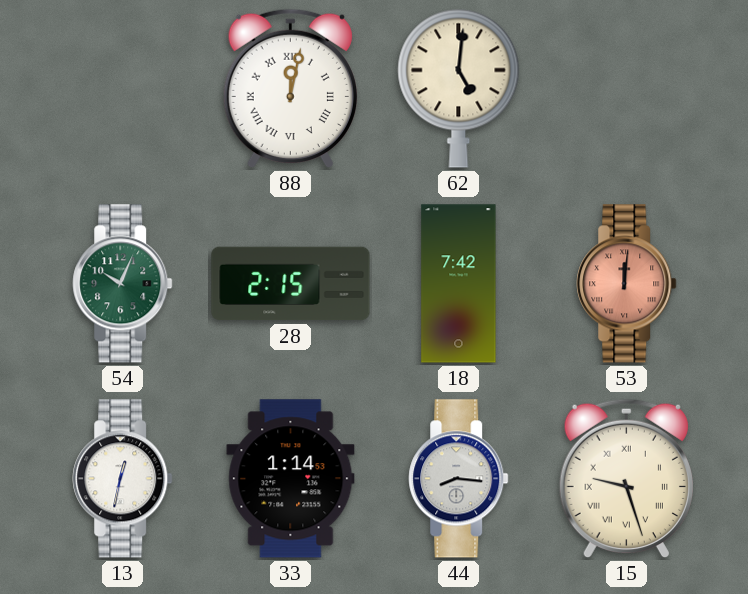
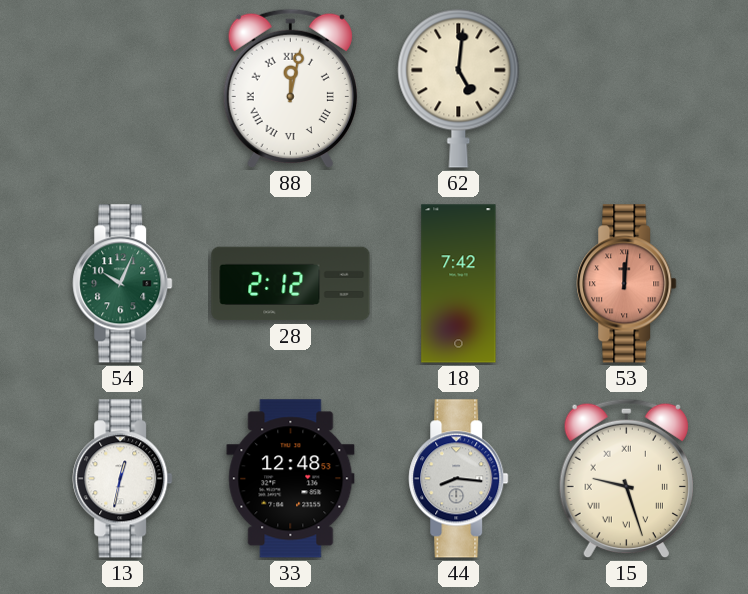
28: 2:15 -> 2:12
33: 1:14 -> 12:48
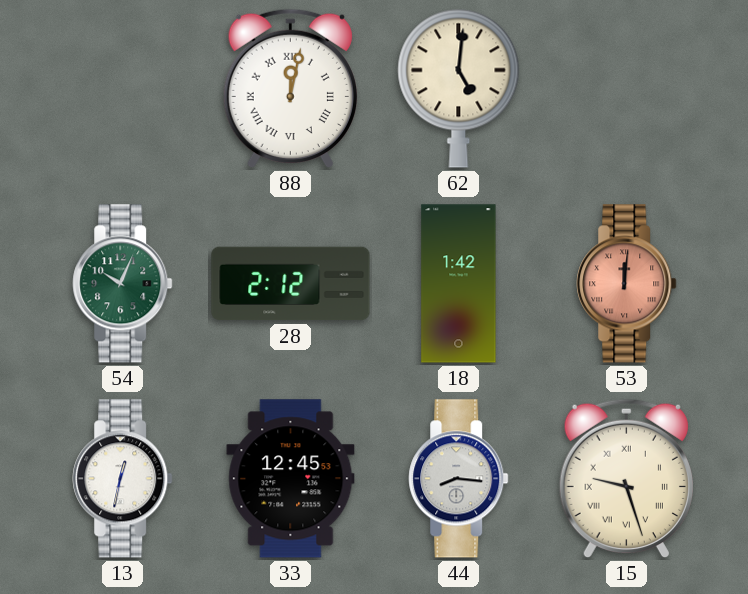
18: 7:42 -> 1:42
33: 12:48 -> 12:45
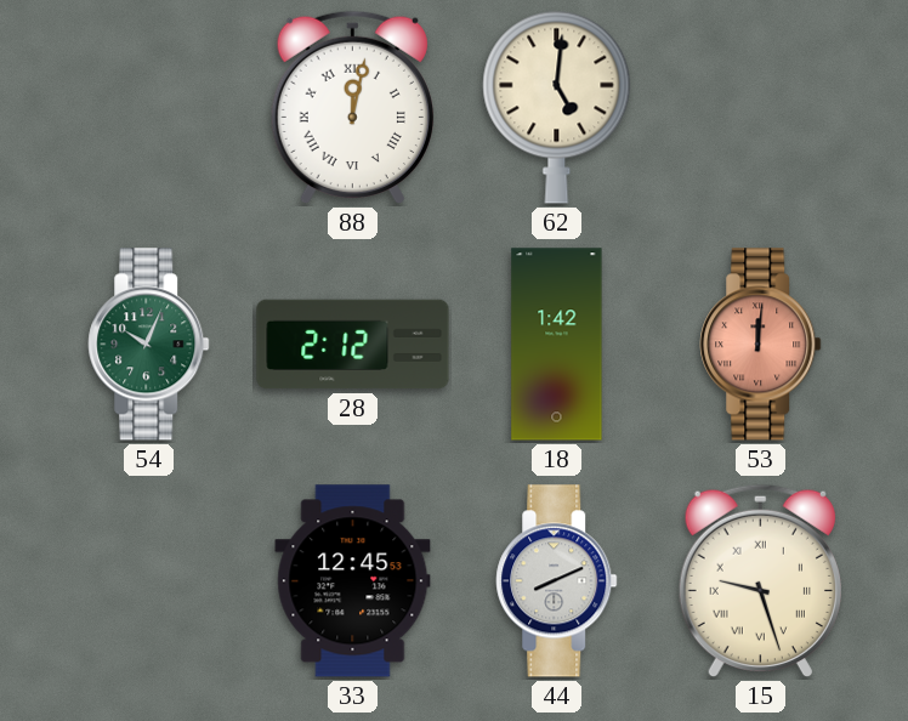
13: 12:32 -> none
44: 8:16 -> 8:11
